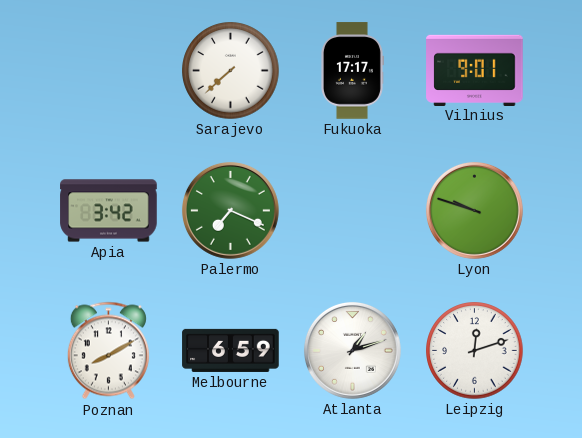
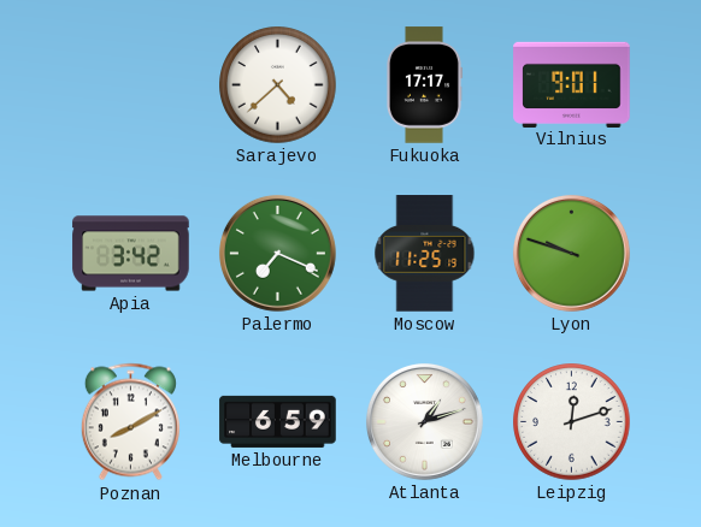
Sarajevo: 7:38 -> 4:38
Moscow: none -> 11:25
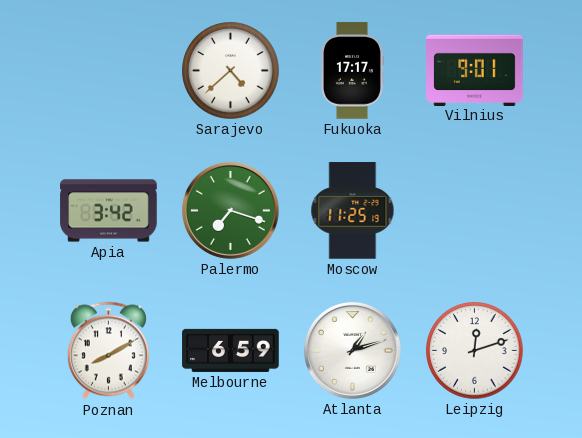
Palermo: 7:19 -> 7:18
Lyon: 9:48 -> none
